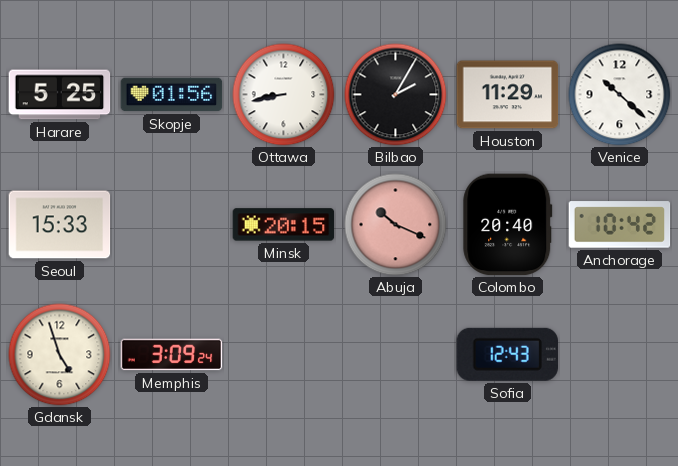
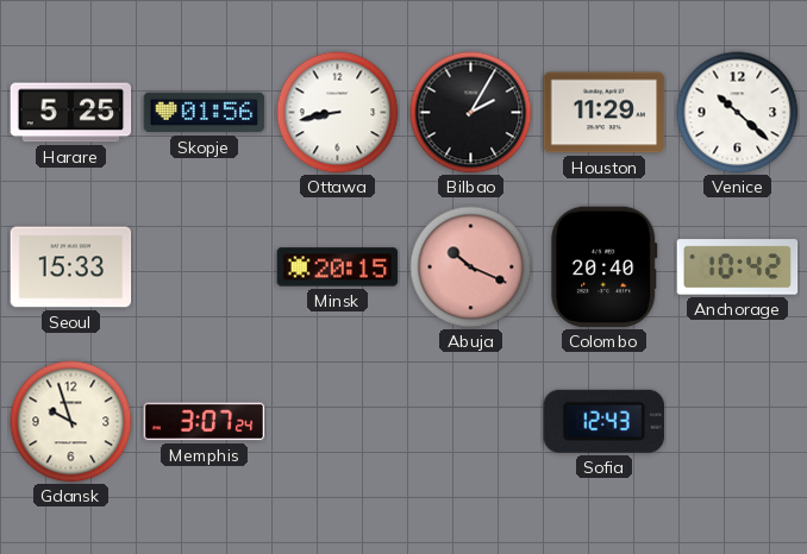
Gdansk: 4:57 -> 9:57
Memphis: 3:09 -> 3:07
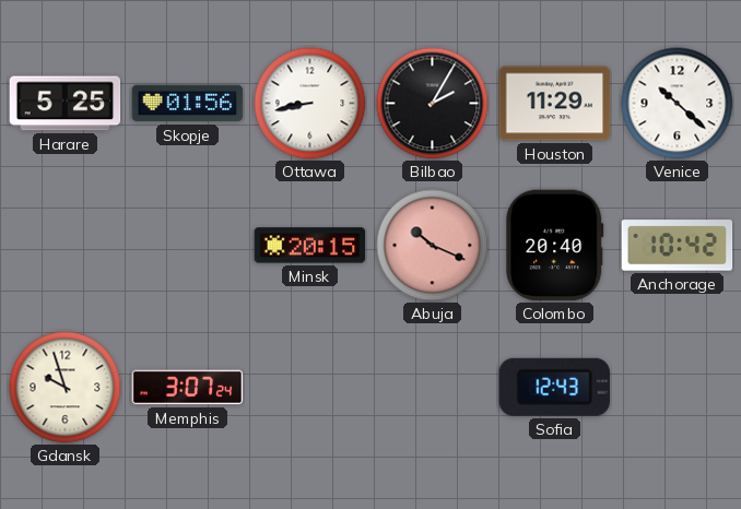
Seoul: 15:33 -> none
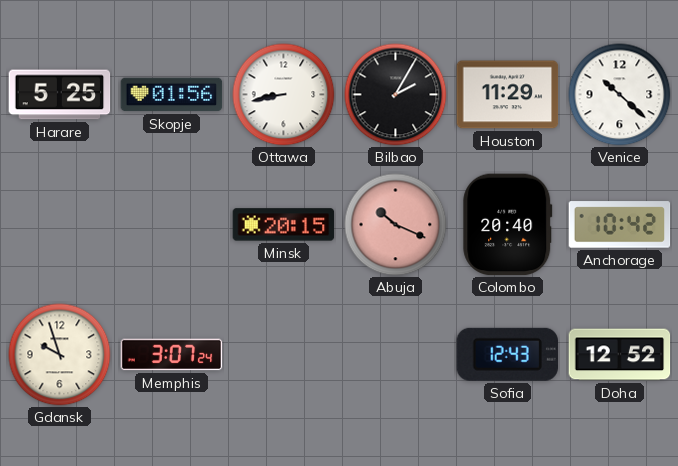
Doha: none -> 12:52
